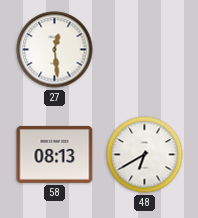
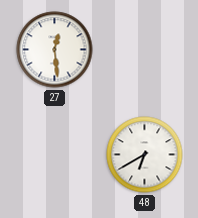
58: 08:13 -> none
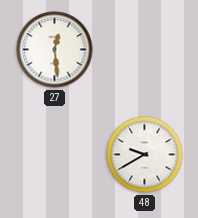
48: 6:40 -> 9:40
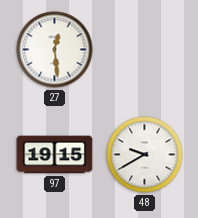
97: none -> 19:15
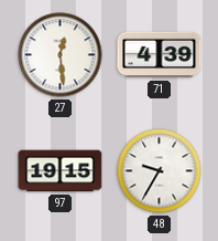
71: none -> 4:39
48: 9:40 -> 9:35
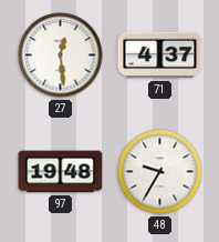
71: 4:39 -> 4:37
97: 19:15 -> 19:48
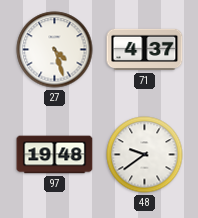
27: 12:29 -> 4:27
48: 9:35 -> 9:39
